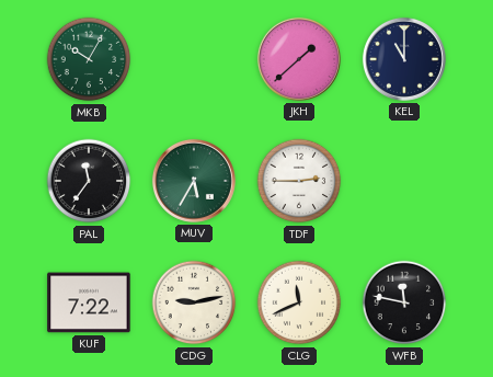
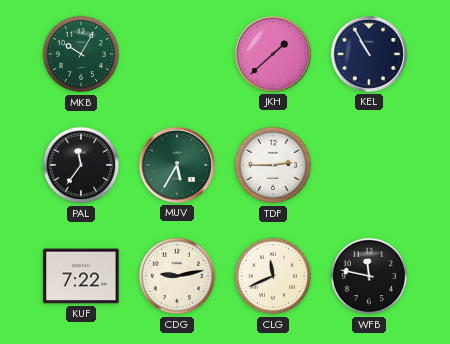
KEL: 11:00 -> 10:55
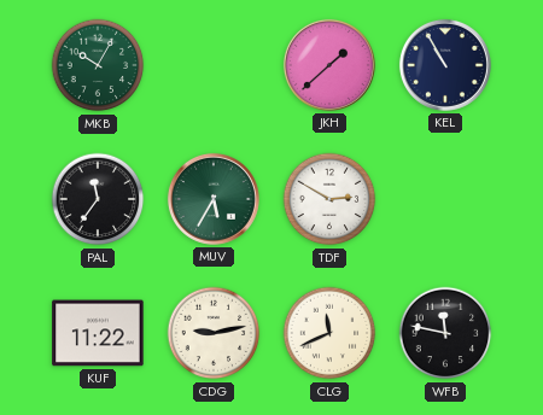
TDF: 2:45 -> 2:50
KUF: 7:22 -> 11:22
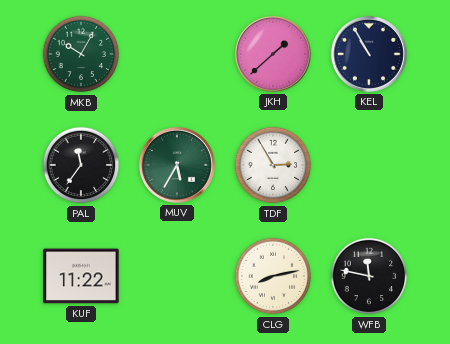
TDF: 2:50 -> 2:55
CDG: 9:13 -> none
CLG: 11:41 -> 8:13
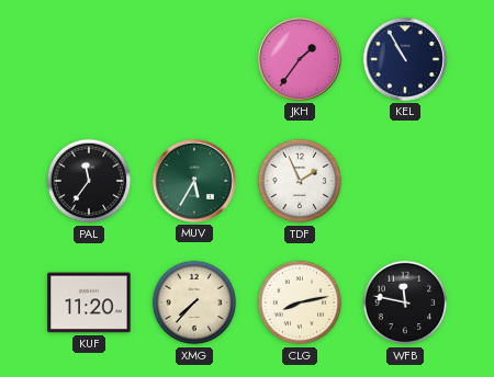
MKB: 10:05 -> none
JKH: 1:38 -> 1:36
TDF: 2:55 -> 1:56
KUF: 11:22 -> 11:20
XMG: none -> 7:37
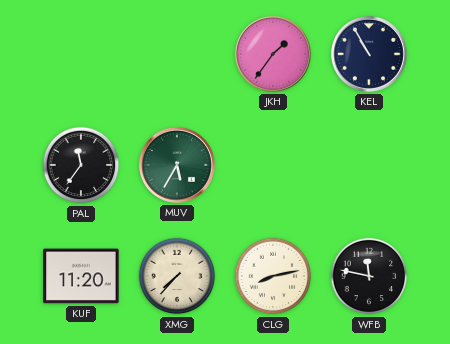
TDF: 1:56 -> none
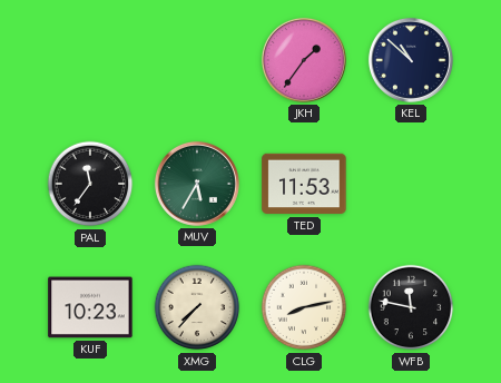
KEL: 10:55 -> 10:52
TED: none -> 11:53
KUF: 11:20 -> 10:23
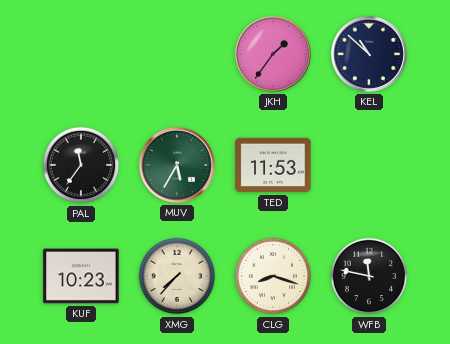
CLG: 8:13 -> 8:18
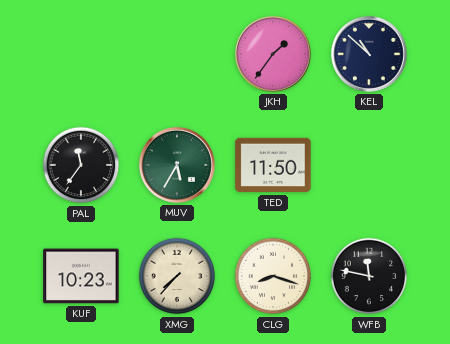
TED: 11:53 -> 11:50
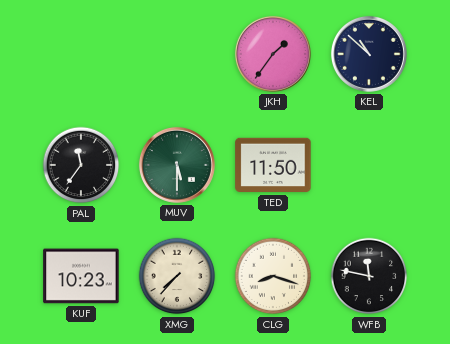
MUV: 5:35 -> 5:30
